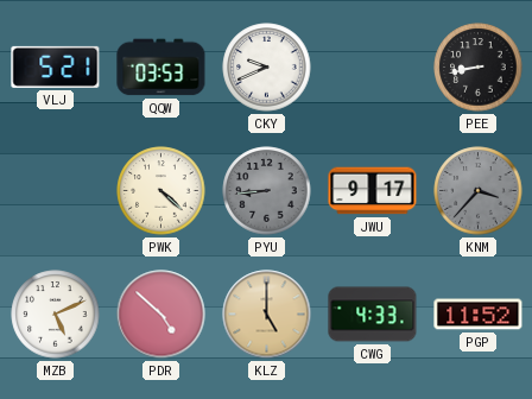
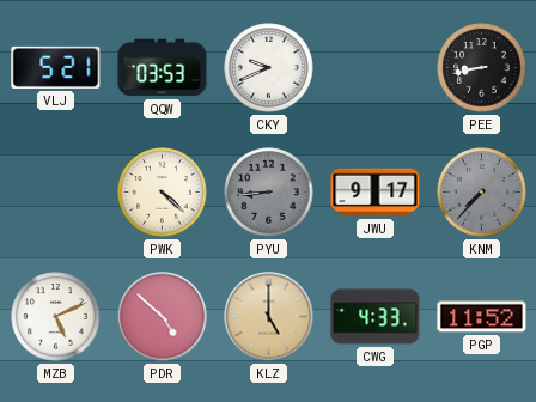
KNM: 3:37 -> 7:37
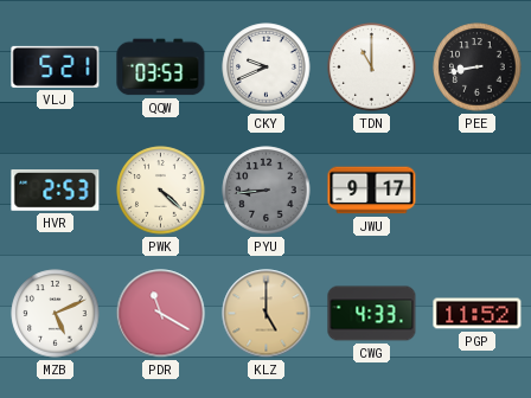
TDN: none -> 11:00
HVR: none -> 2:53
KNM: 7:37 -> none
PDR: 4:52 -> 11:20
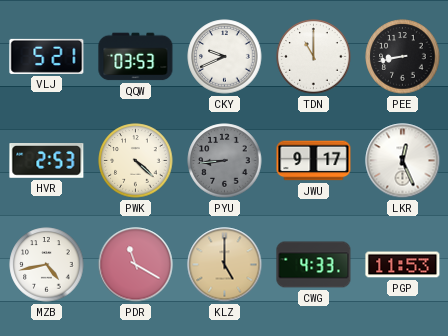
LKR: none -> 12:26
MZB: 5:11 -> 4:43
PGP: 11:52 -> 11:53
